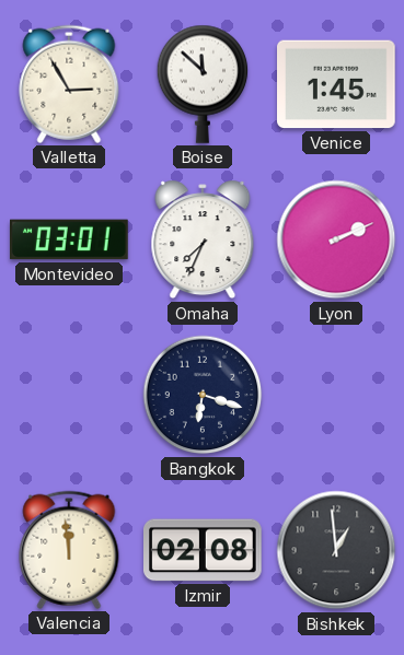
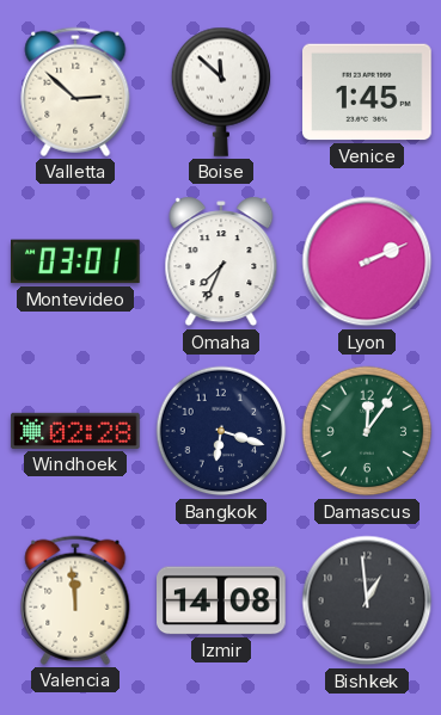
Valletta: 2:55 -> 2:52
Windhoek: none -> 02:28
Damascus: none -> 12:06
Izmir: 02:08 -> 14:08
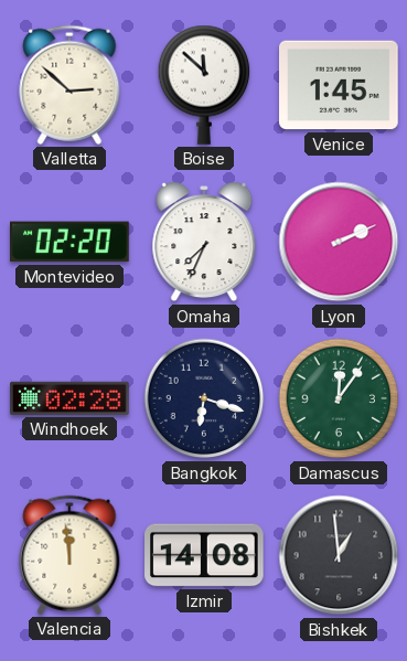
Montevideo: 03:01 -> 02:20
